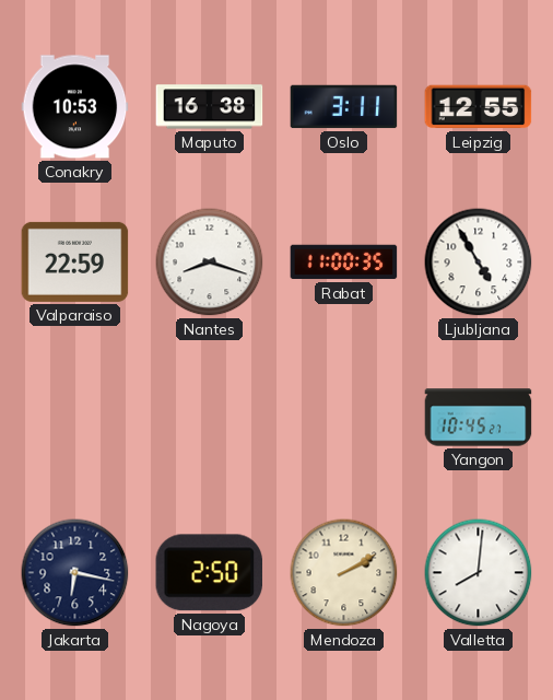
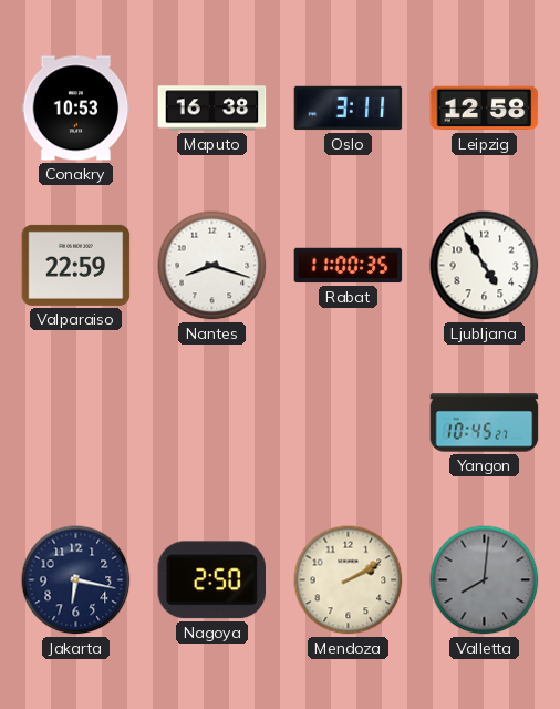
Leipzig: 12:55 -> 12:58
Valletta dial: white -> grey
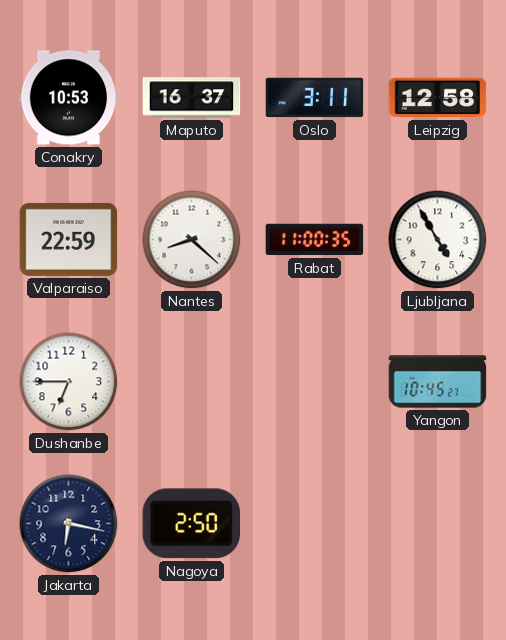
Maputo: 16:38 -> 16:37
Nantes: 8:18 -> 8:22
Dushanbe: none -> 6:45
Mendoza: 2:10 -> none
Valletta: 8:01 -> none
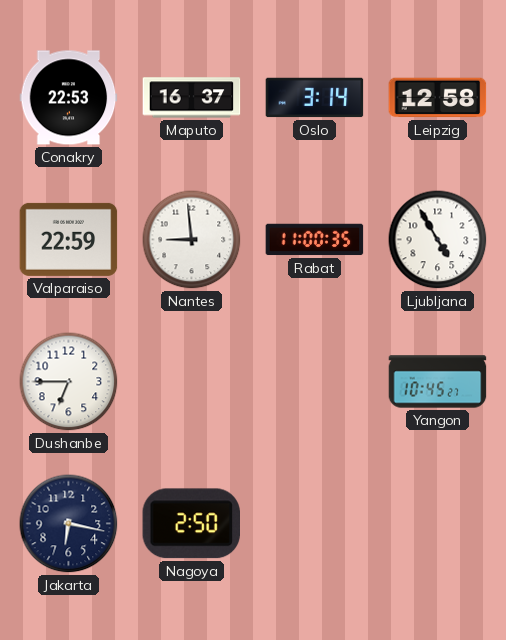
Conakry: 10:53 -> 22:53
Oslo: 3:11 -> 3:14
Nantes: 8:22 -> 8:59
